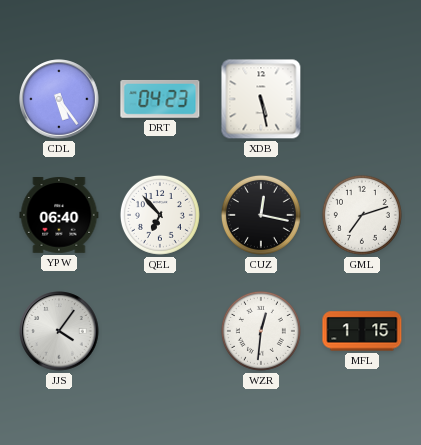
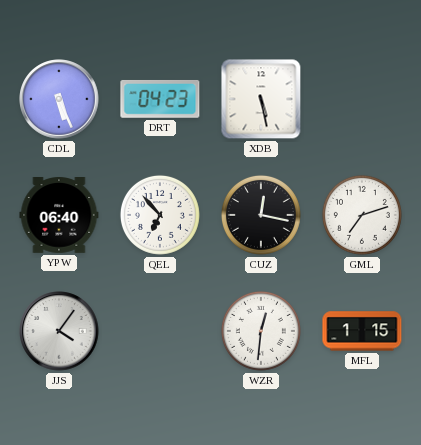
CDL: 5:24 -> 5:26
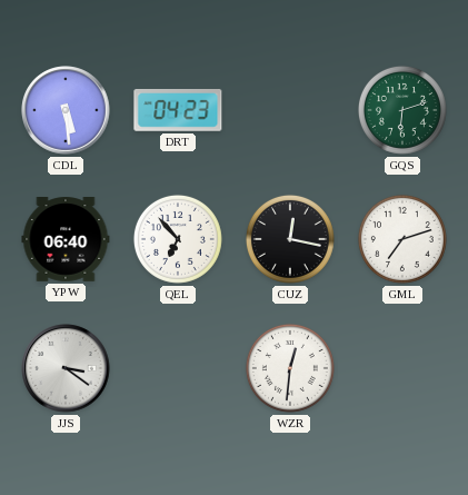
CDL: 5:26 -> 5:29
XDB: 5:28 -> none
GQS: none -> 6:12
JJS: 4:06 -> 3:21
MFL: 1:15 -> none
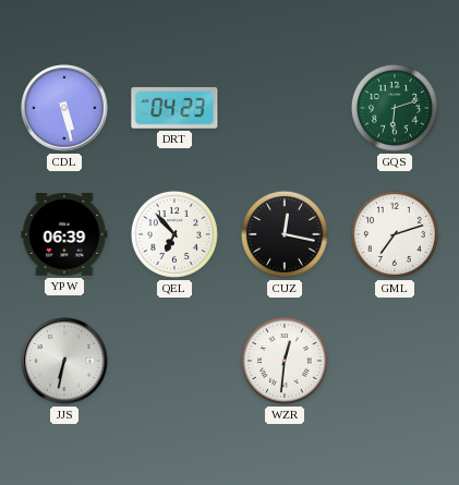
CDL: 5:29 -> 5:28
YPW: 06:40 -> 06:39
JJS: 3:21 -> 6:32
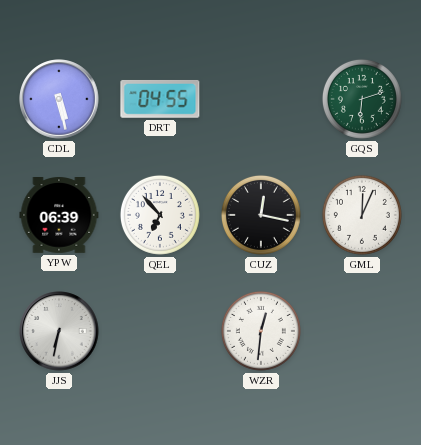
DRT: 04:23 -> 04:55
GML: 7:12 -> 12:04
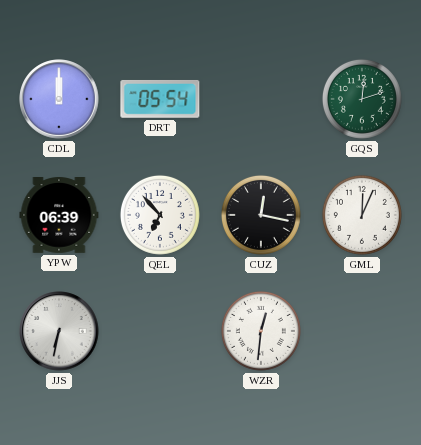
CDL: 5:28 -> 12:00
DRT: 04:55 -> 05:54
GQS: 6:12 -> 12:12
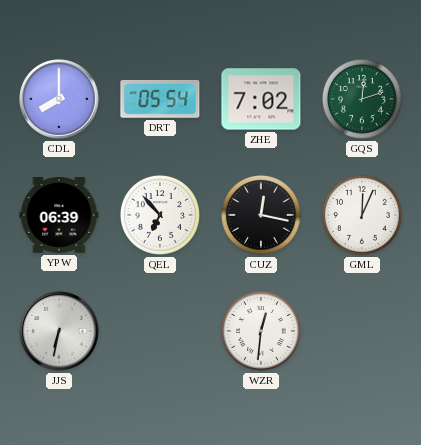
CDL: 12:00 -> 8:00
ZHE: none -> 7:02
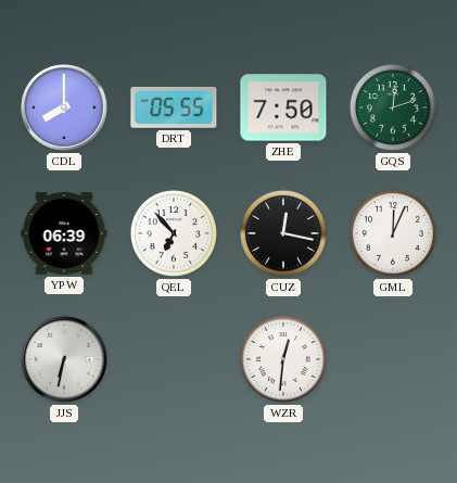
DRT: 05:54 -> 05:55
ZHE: 7:02 -> 7:50
